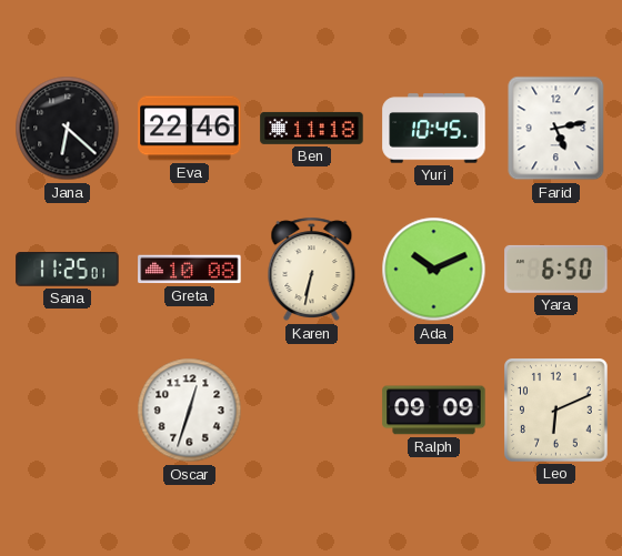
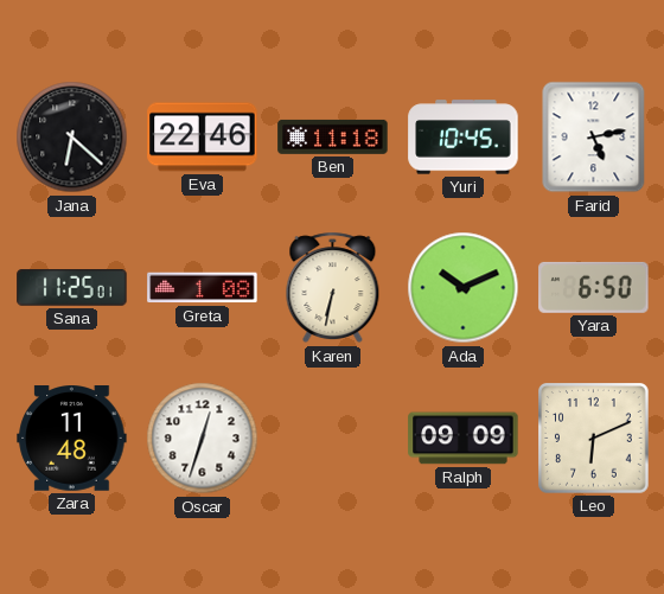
Greta: 10:08 -> 1:08
Zara: none -> 11:48
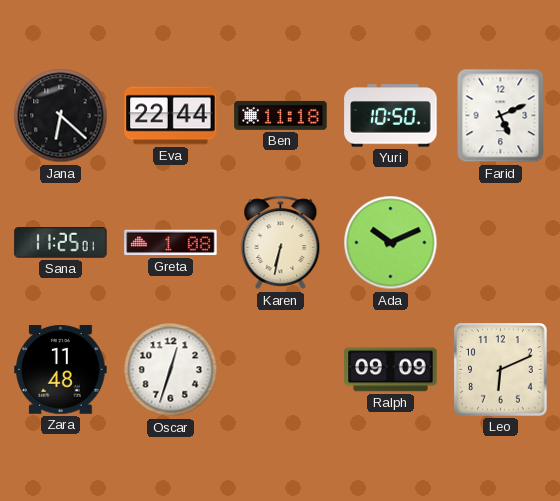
Eva: 22:46 -> 22:44
Yuri: 10:45 -> 10:50
Farid: 5:13 -> 5:11
Yara: 6:50 -> none
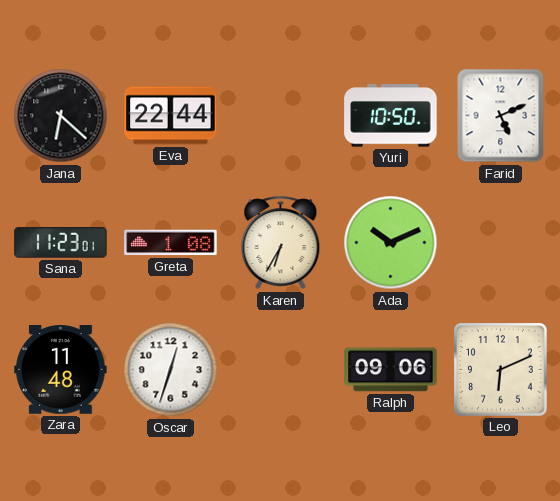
Ben: 11:18 -> none
Sana: 11:25 -> 11:23
Karen: 6:32 -> 6:35
Ralph: 09:09 -> 09:06
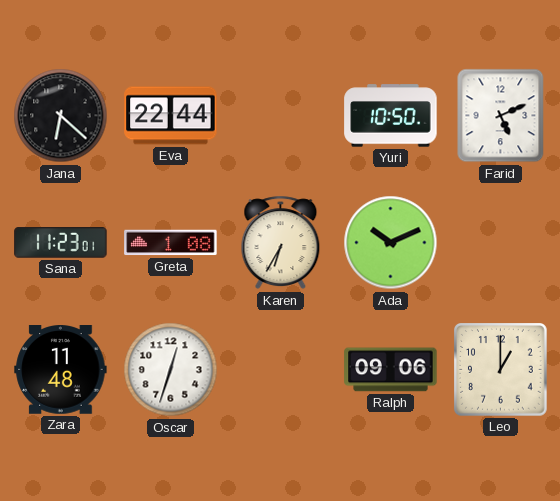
Leo: 6:11 -> 1:00
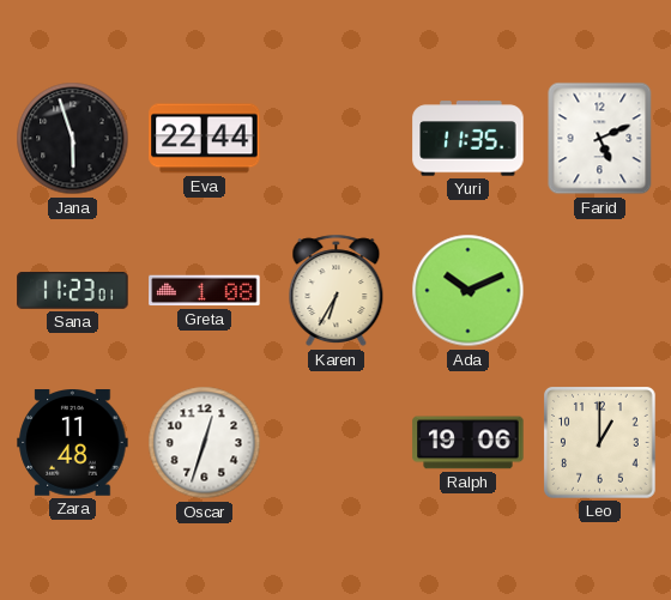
Jana: 6:22 -> 5:57
Yuri: 10:50 -> 11:35
Ralph: 09:06 -> 19:06
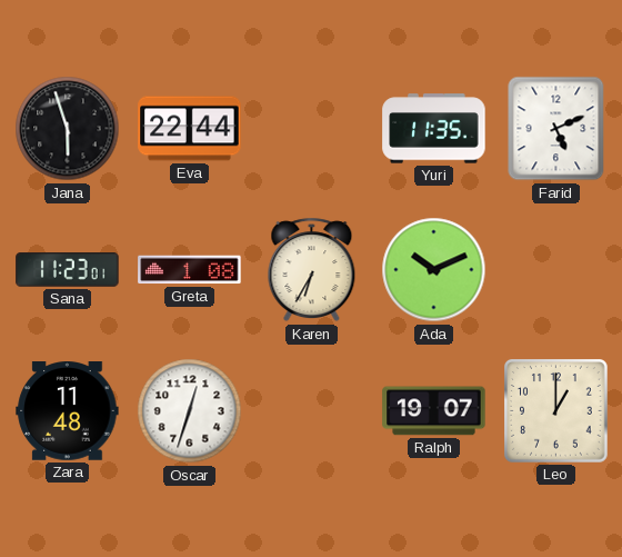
Ralph: 19:06 -> 19:07
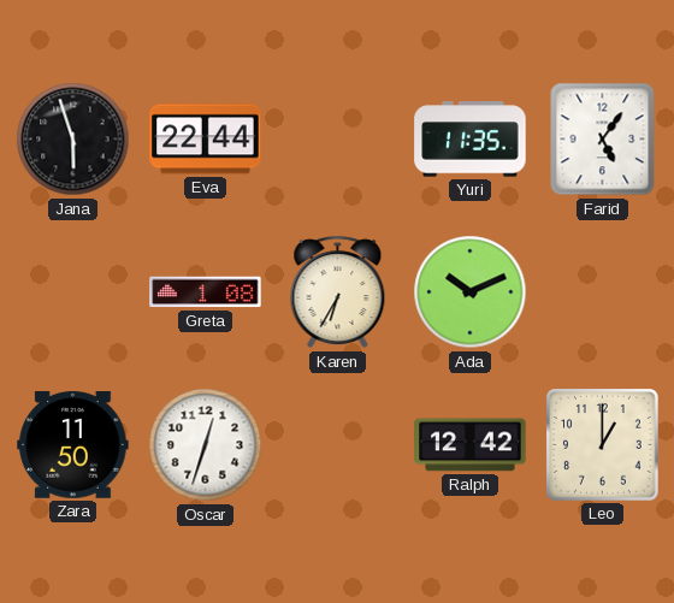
Farid: 5:11 -> 5:06
Sana: 11:23 -> none
Zara: 11:48 -> 11:50
Ralph: 19:07 -> 12:42
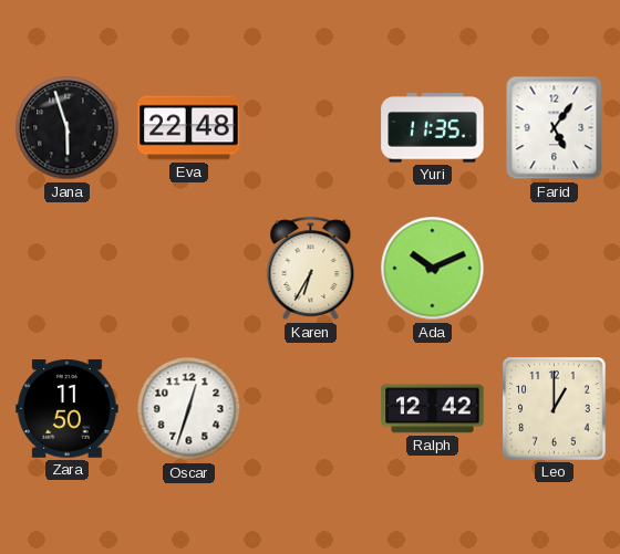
Eva: 22:44 -> 22:48
Greta: 1:08 -> none
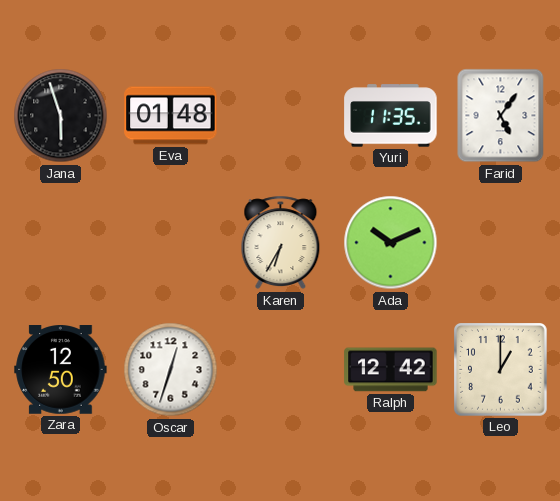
Eva: 22:48 -> 01:48
Zara: 11:50 -> 12:50
